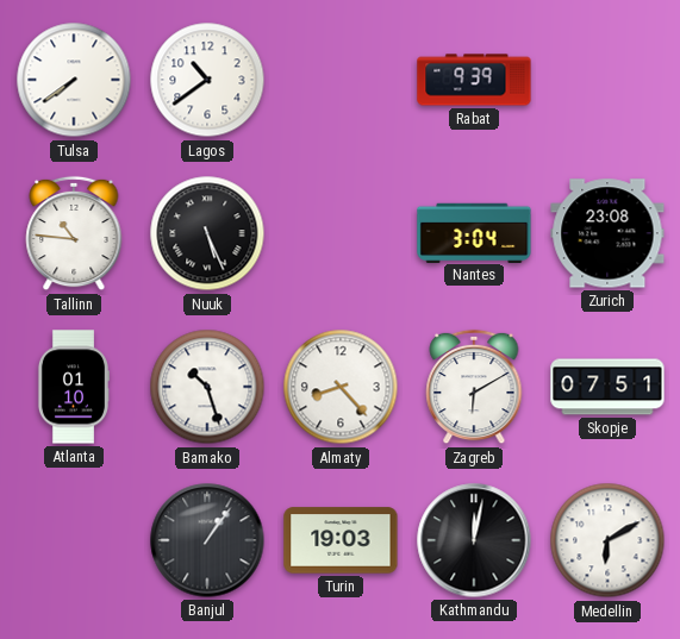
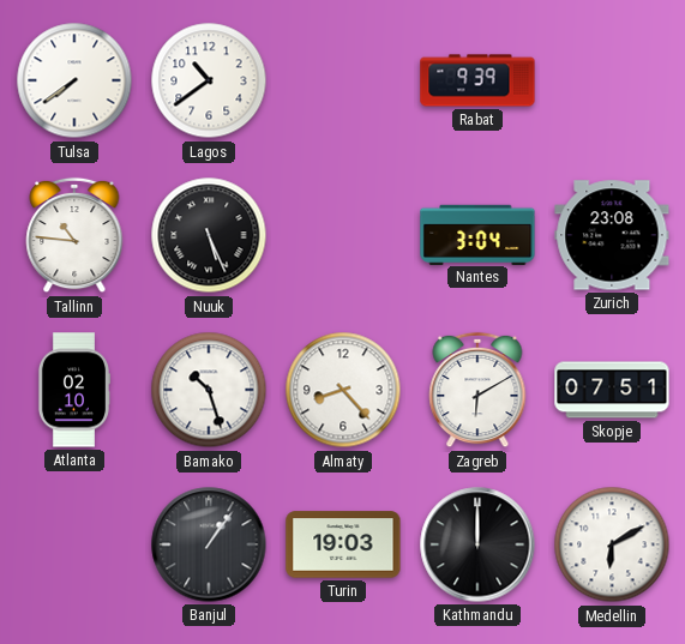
Atlanta: 01:10 -> 02:10
Kathmandu: 12:02 -> 12:00
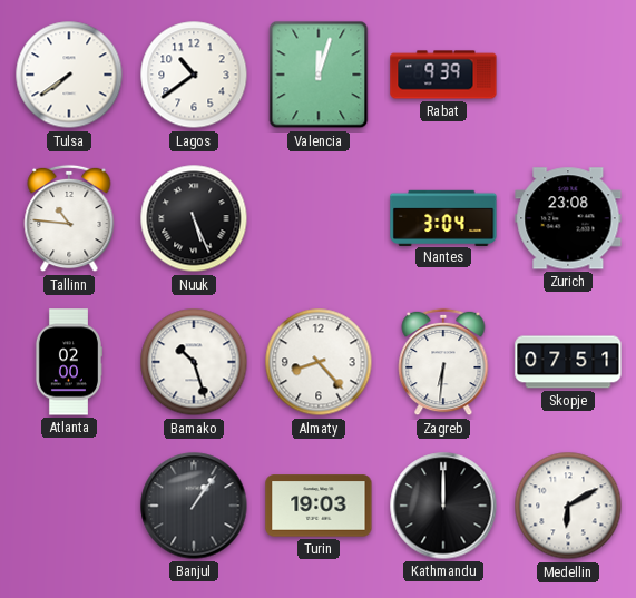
Valencia: none -> 12:03
Atlanta: 02:10 -> 02:00
Zagreb: 6:10 -> 6:31
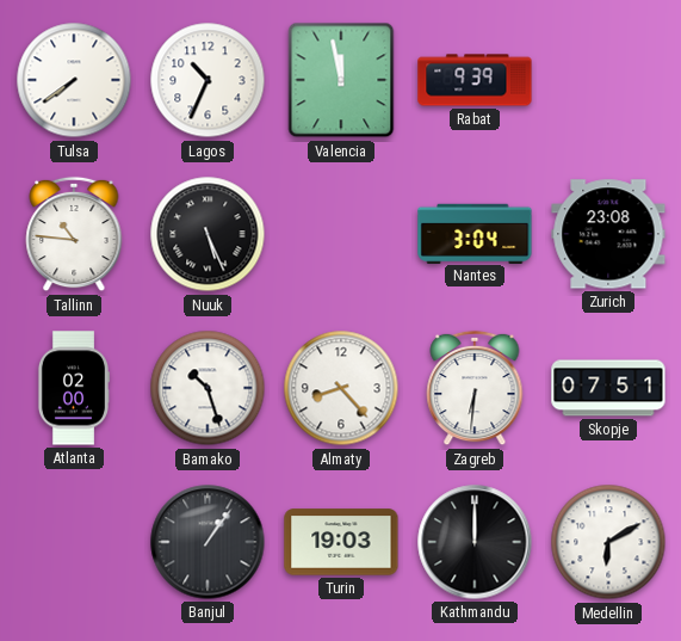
Lagos: 10:39 -> 10:34
Valencia: 12:03 -> 11:58
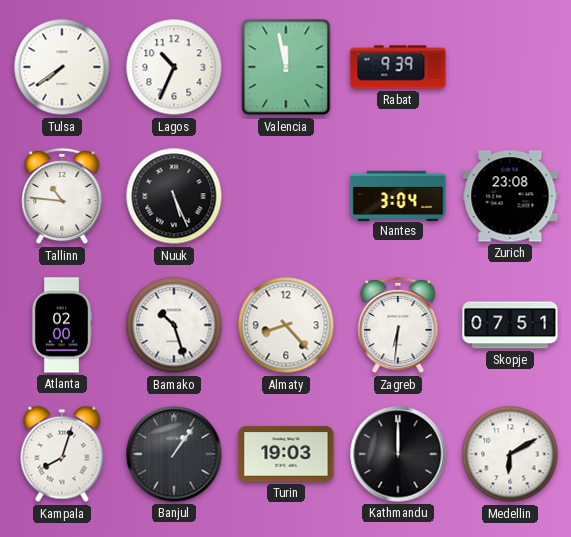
Kampala: none -> 8:03
